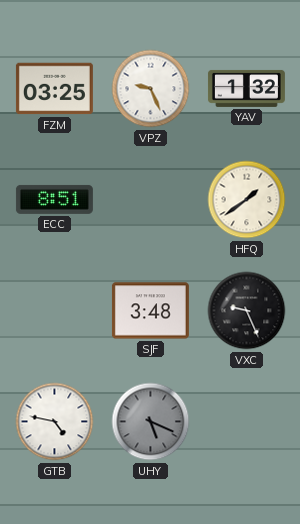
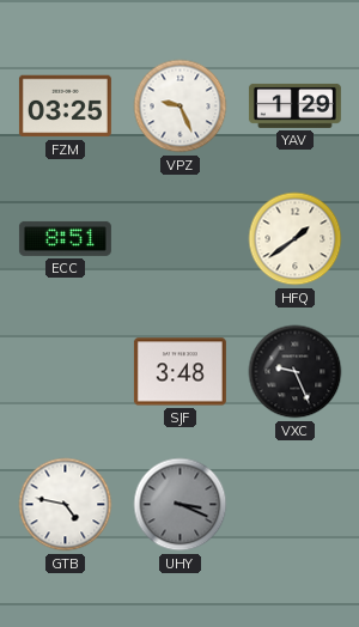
YAV: 1:32 -> 1:29
UHY: 5:19 -> 3:19
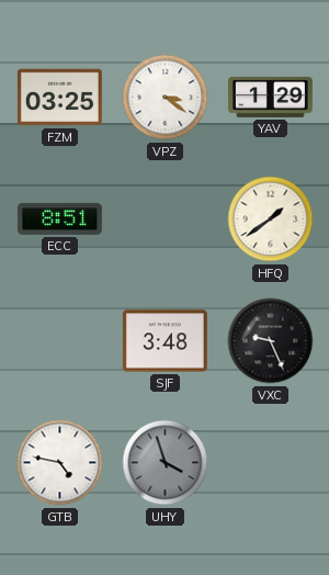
VPZ: 9:26 -> 3:21
UHY: 3:19 -> 3:57
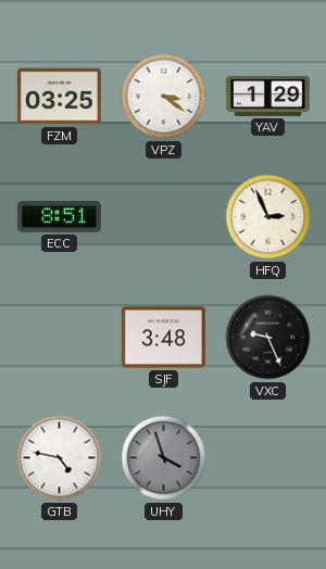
HFQ: 1:39 -> 2:56
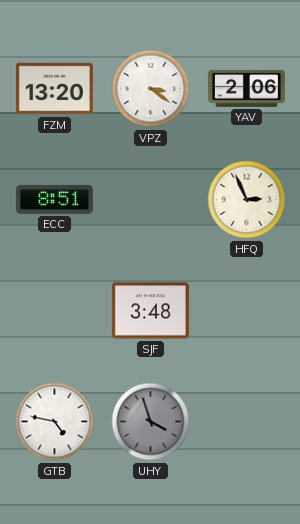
FZM: 03:25 -> 13:20
YAV: 1:29 -> 2:06
VXC: 9:26 -> none
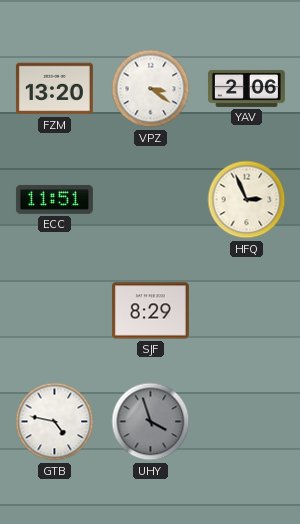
ECC: 8:51 -> 11:51
SJF: 3:48 -> 8:29
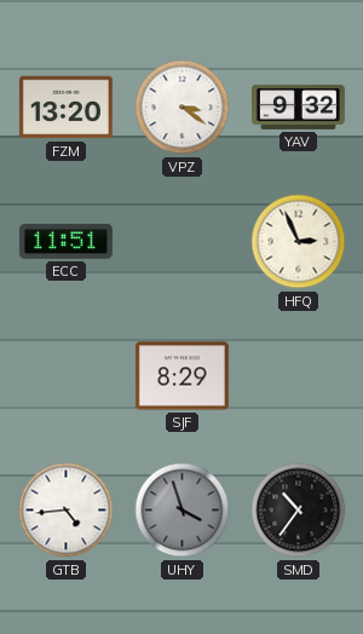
YAV: 2:06 -> 9:32
GTB: 4:47 -> 4:44
SMD: none -> 10:36
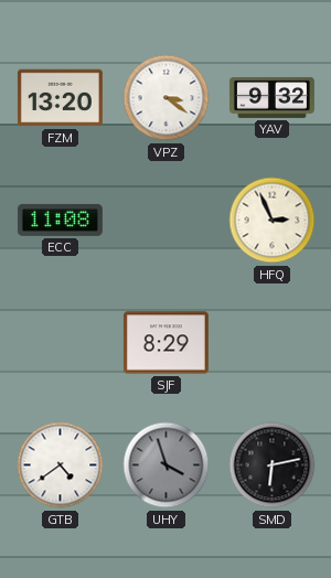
ECC: 11:51 -> 11:08
GTB: 4:44 -> 4:39
SMD: 10:36 -> 6:13
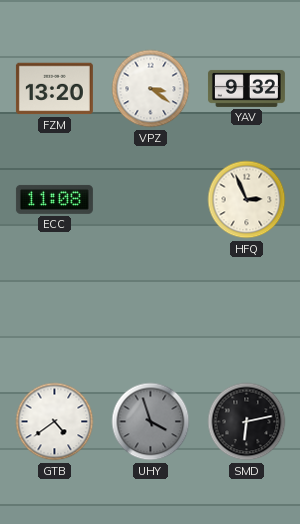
SJF: 8:29 -> none
